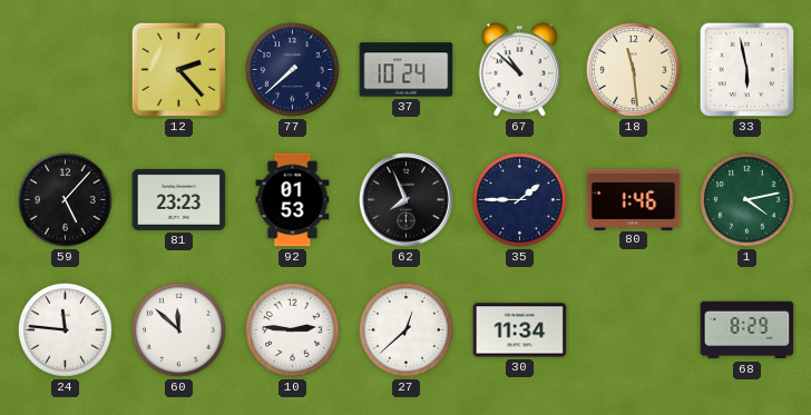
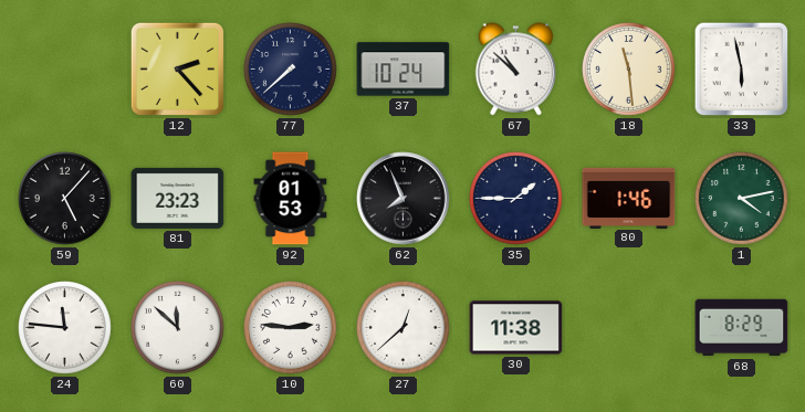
30: 11:34 -> 11:38
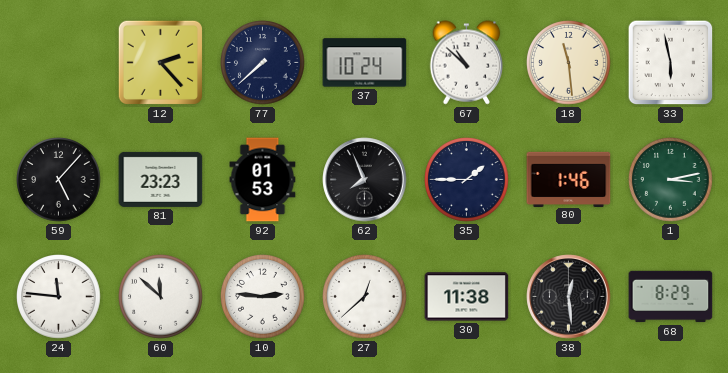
1: 4:13 -> 3:13
38: none -> 12:29
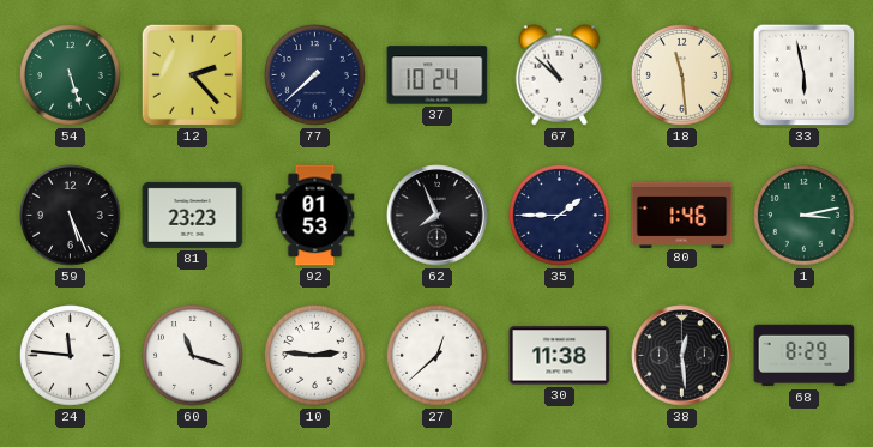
54: none -> 5:27
59: 5:07 -> 5:26
60: 11:52 -> 11:18
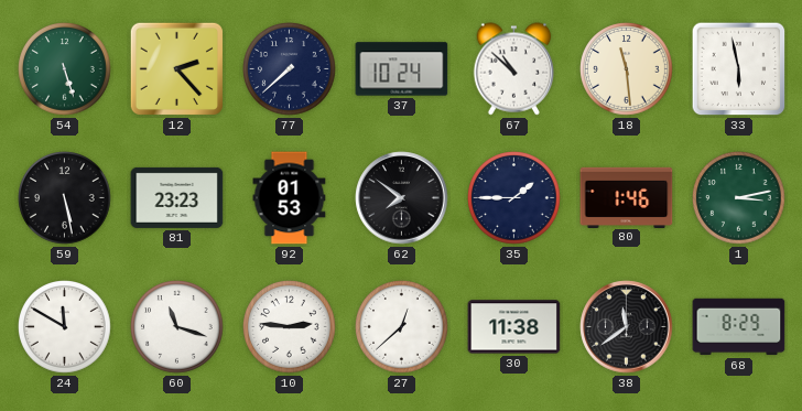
59: 5:26 -> 5:28
62: 7:56 -> 7:51
24: 11:46 -> 11:50
38: 12:29 -> 11:39
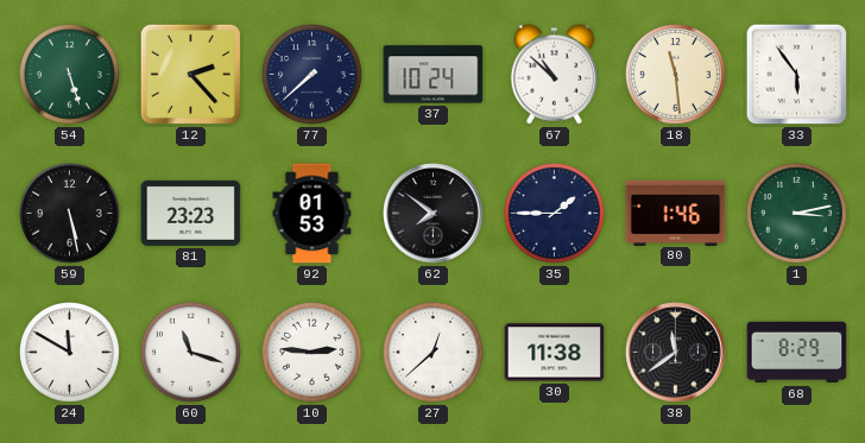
33: 5:58 -> 5:54
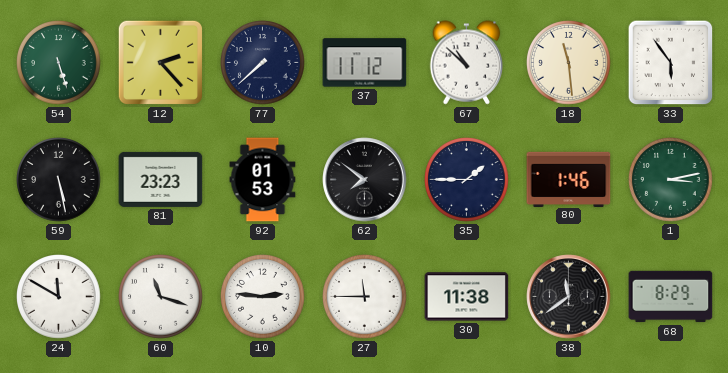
37: 10:24 -> 11:12
27: 12:38 -> 11:45
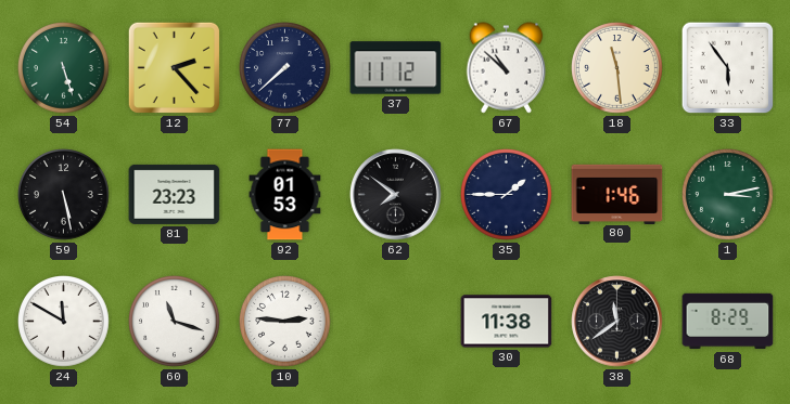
27: 11:45 -> none
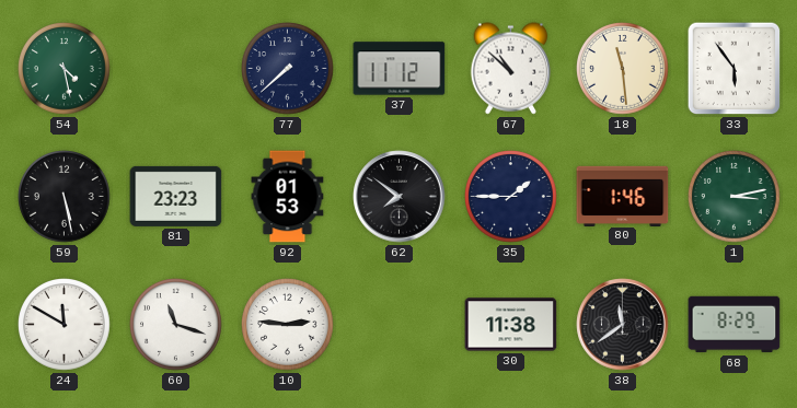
54: 5:27 -> 4:28
12: 2:23 -> none
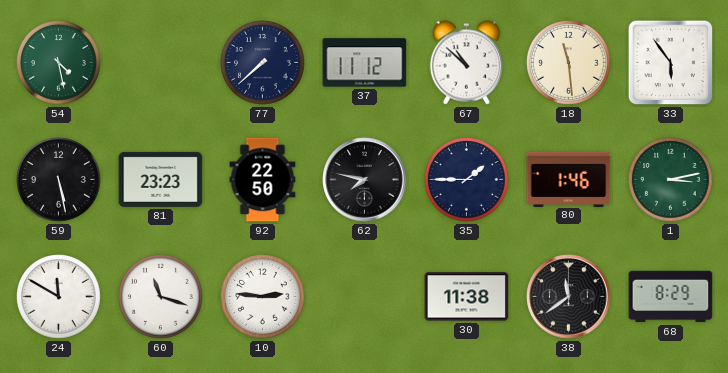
92: 01:53 -> 22:50
62: 7:51 -> 7:47
